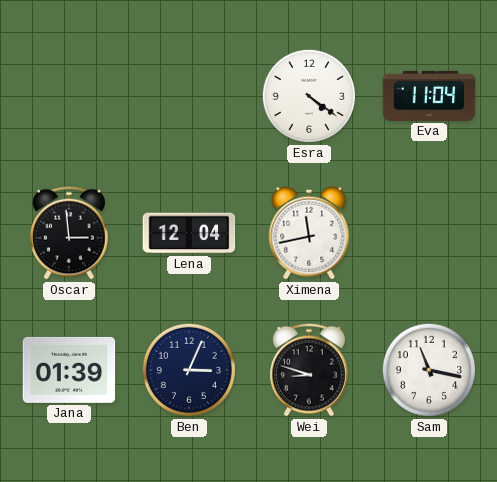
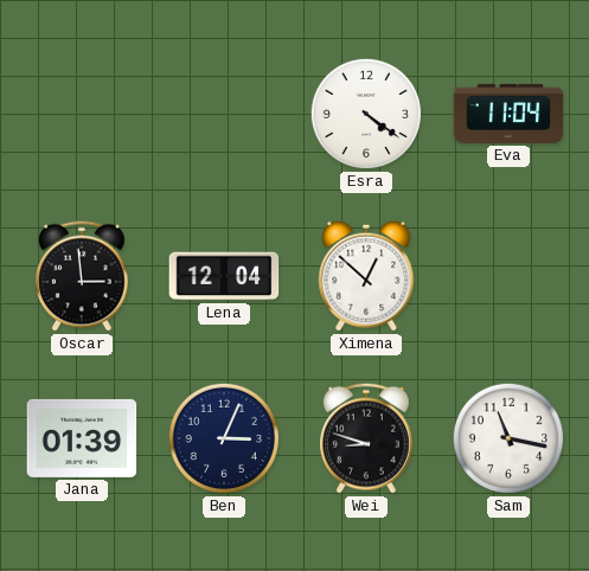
Ximena: 11:43 -> 12:52
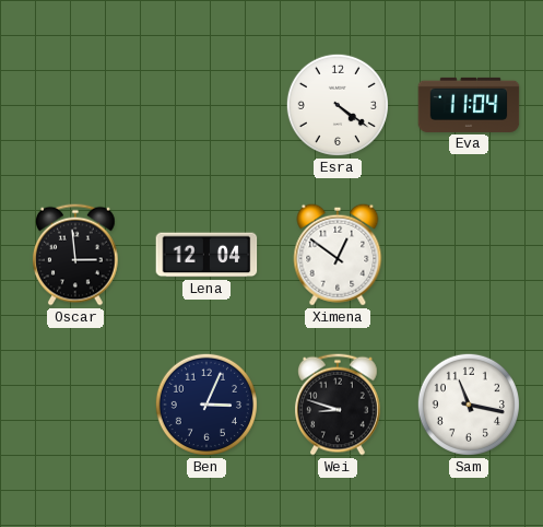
Ximena: 12:52 -> 12:51
Jana: 01:39 -> none
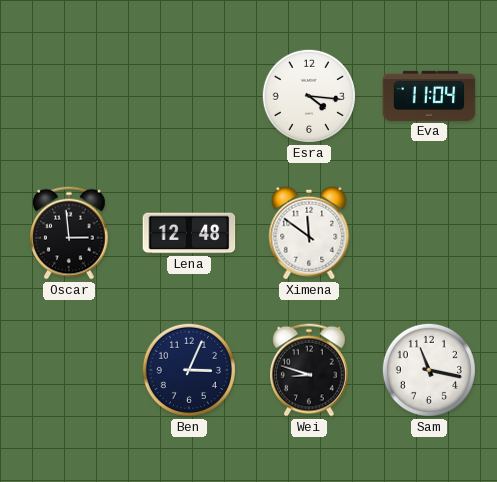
Esra: 4:21 -> 4:16
Lena: 12:04 -> 12:48
Ximena: 12:51 -> 11:51
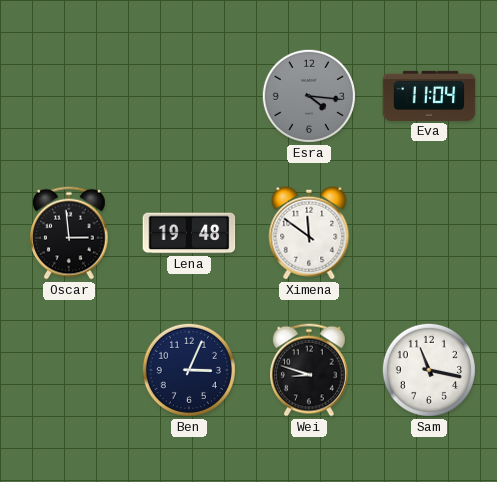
Esra dial: white -> grey
Lena: 12:48 -> 19:48
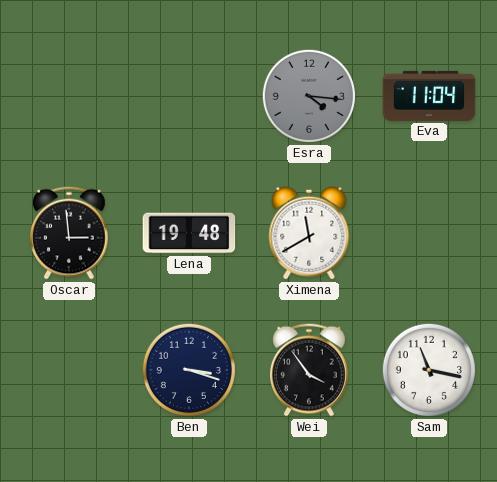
Ximena: 11:51 -> 11:40
Ben: 3:04 -> 3:18
Wei: 8:48 -> 3:54
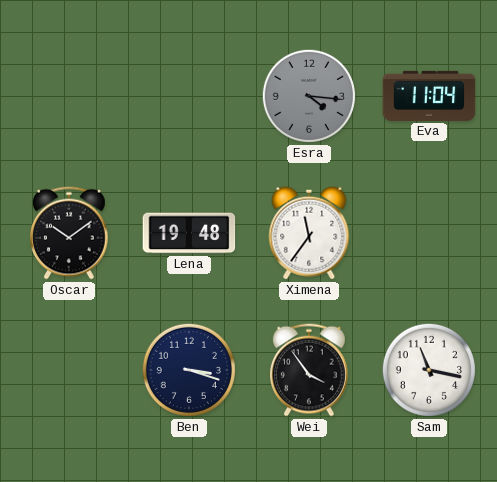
Oscar: 2:59 -> 10:09
Ximena: 11:40 -> 11:36
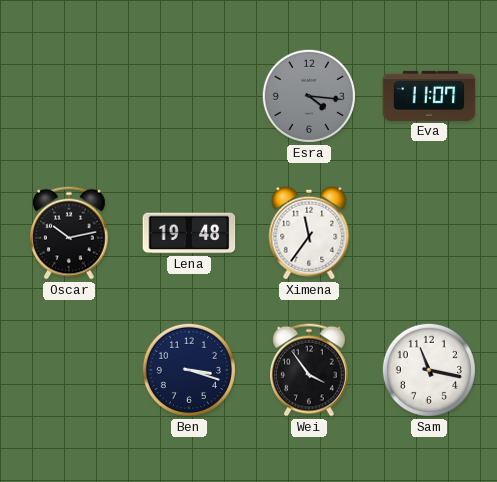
Eva: 11:04 -> 11:07
Oscar: 10:09 -> 10:13
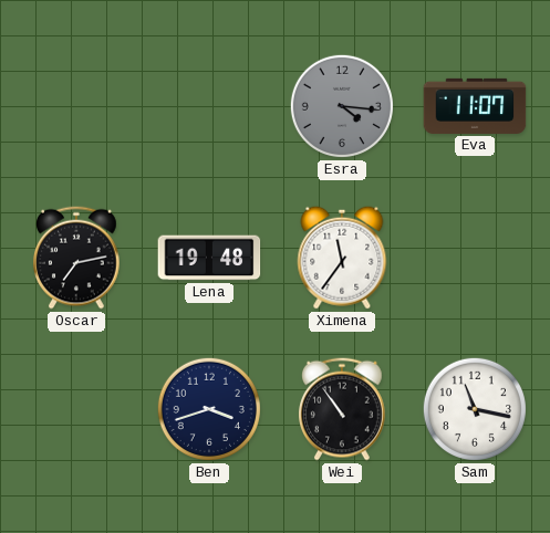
Oscar: 10:13 -> 7:13
Ben: 3:18 -> 3:42
Wei: 3:54 -> 10:54
